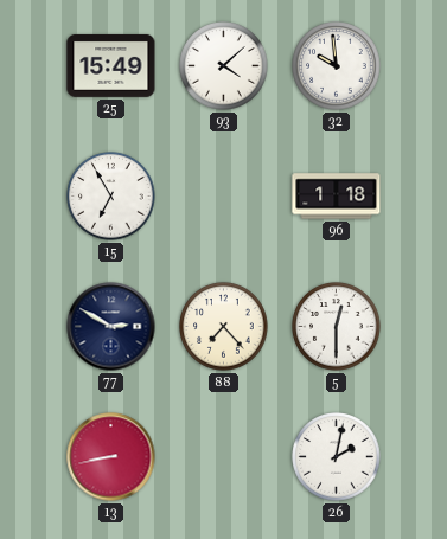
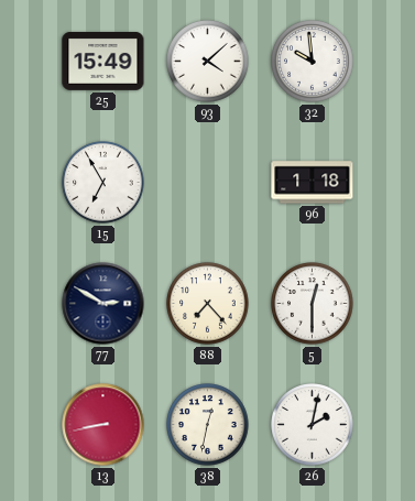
38: none -> 12:32
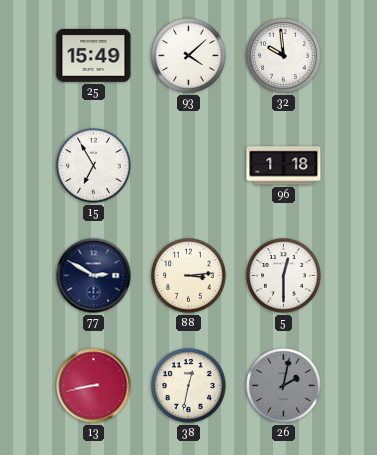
88: 7:23 -> 3:14
26 dial: white -> grey
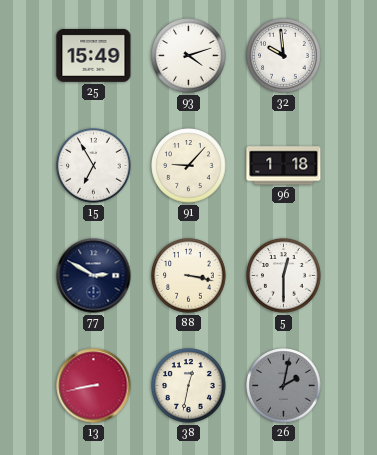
93: 4:08 -> 4:12
91: none -> 9:07
88: 3:14 -> 3:17
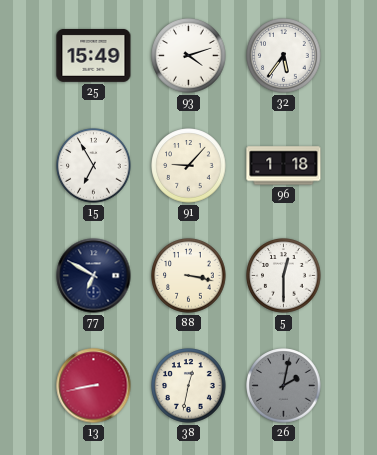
32: 9:59 -> 5:36
77: 2:50 -> 6:50
